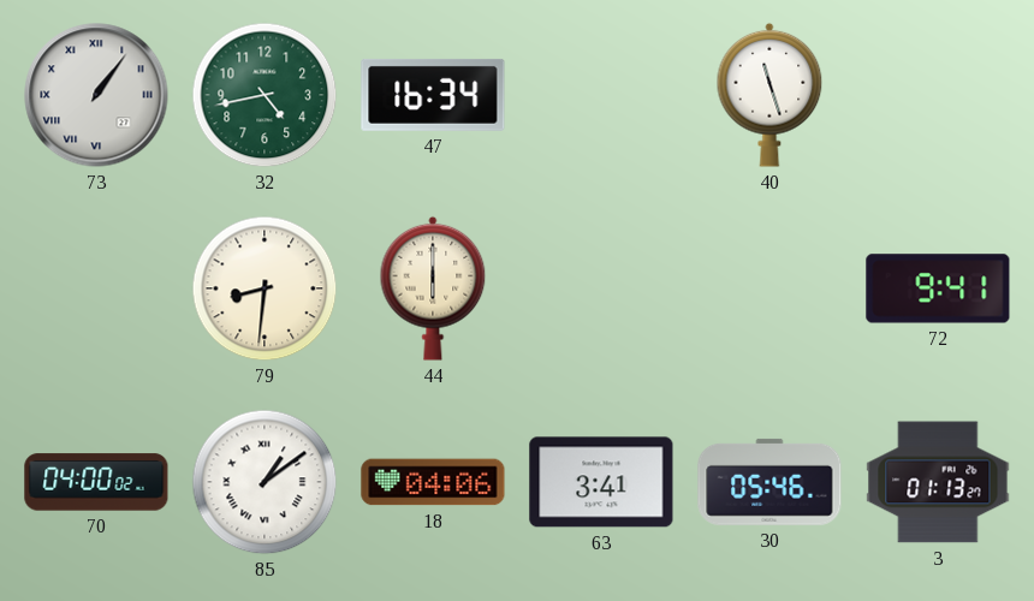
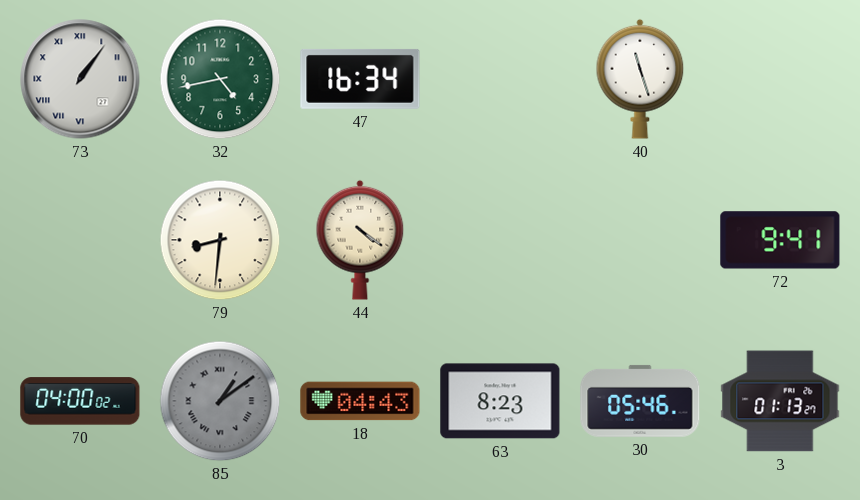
44: 6:00 -> 4:21
85 dial: white -> grey
18: 04:06 -> 04:43
63: 3:41 -> 8:23
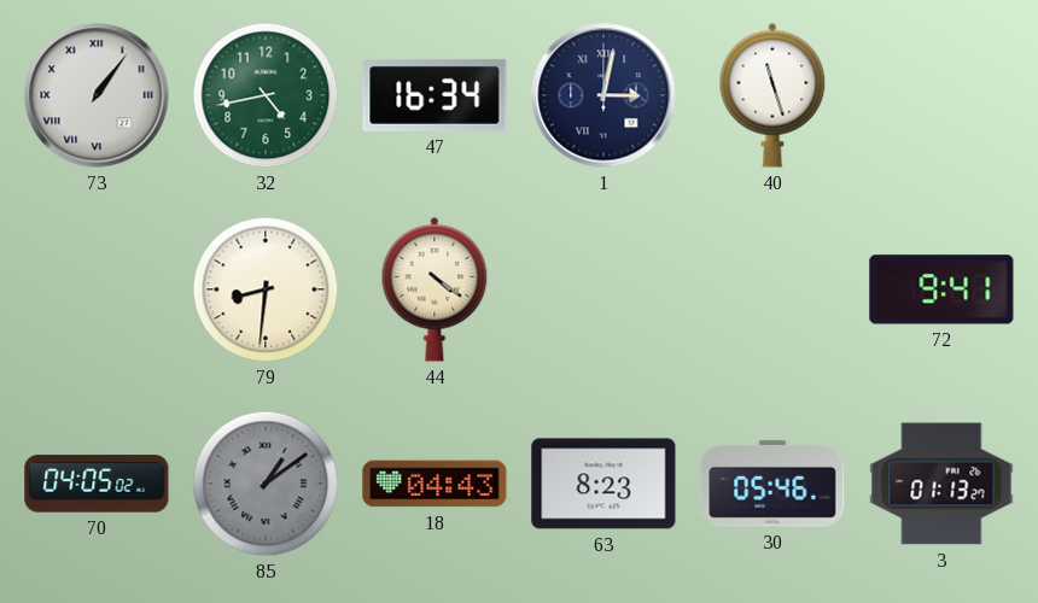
1: none -> 3:02
70: 04:00 -> 04:05
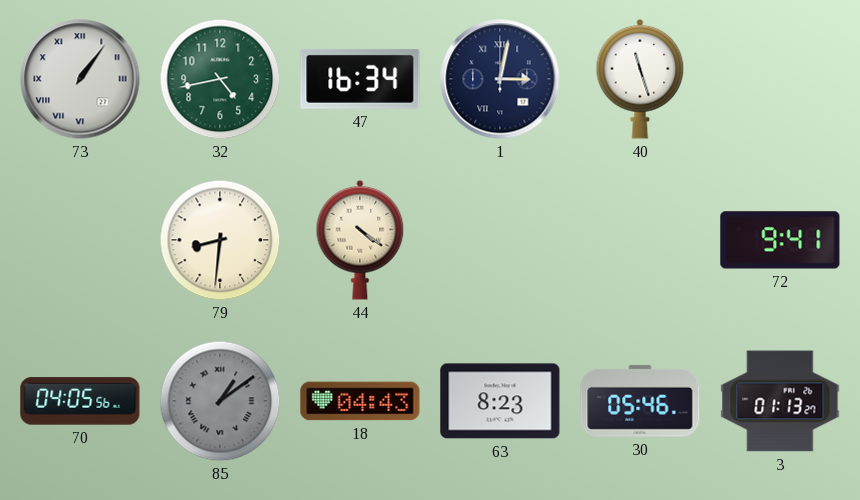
70: 04:05:02 -> 04:05:56
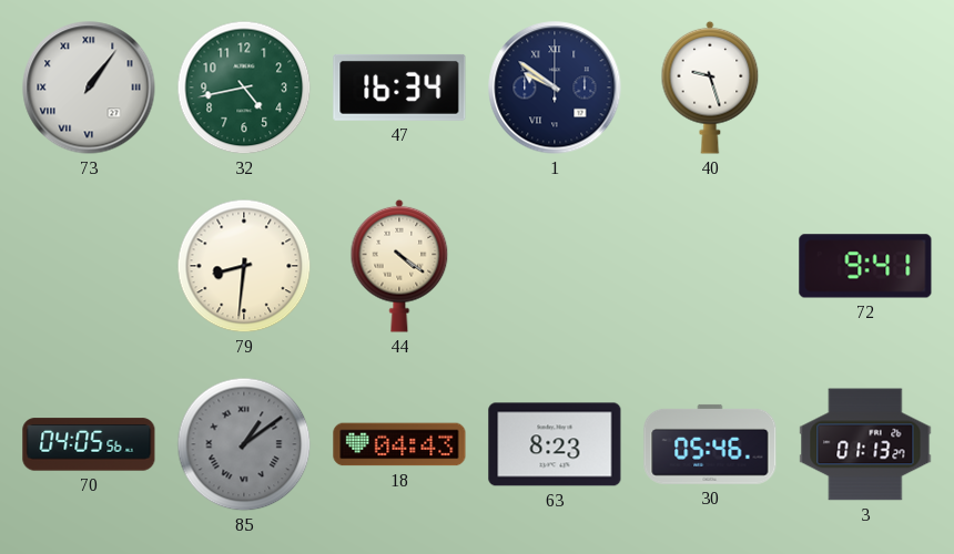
1: 3:02 -> 9:51
40: 11:27 -> 9:27
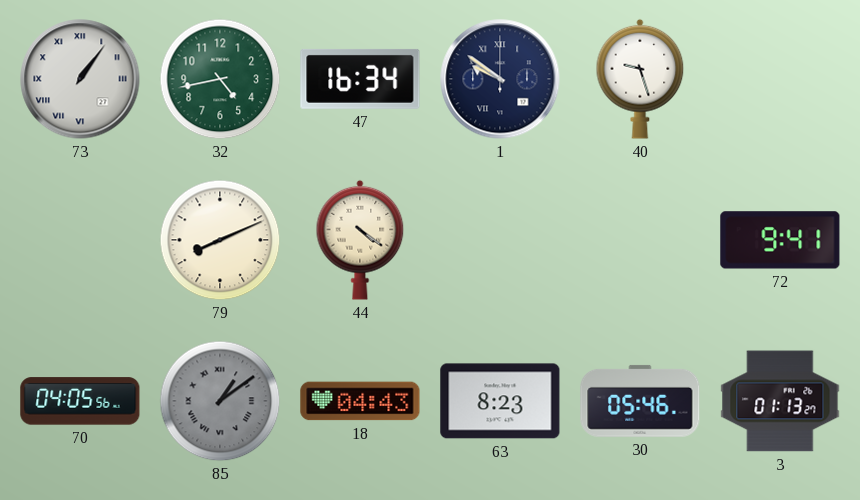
79: 8:31 -> 8:11
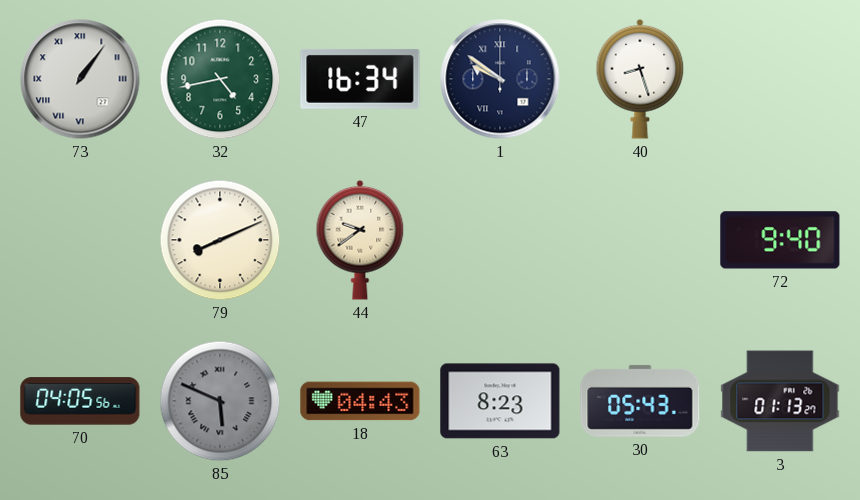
40: 9:27 -> 8:27
44: 4:21 -> 9:39
72: 9:41 -> 9:40
85: 1:09 -> 5:49
30: 05:46 -> 05:43
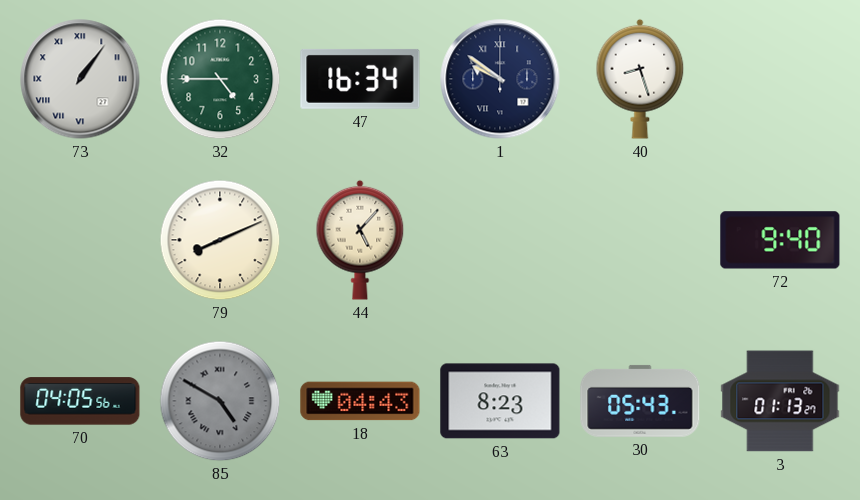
32: 4:43 -> 4:45
44: 9:39 -> 5:07
85: 5:49 -> 4:50
